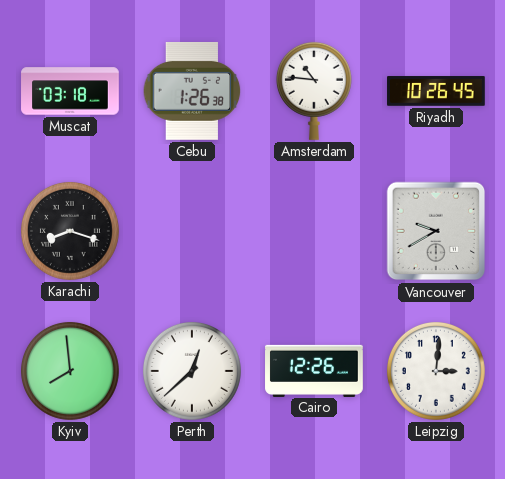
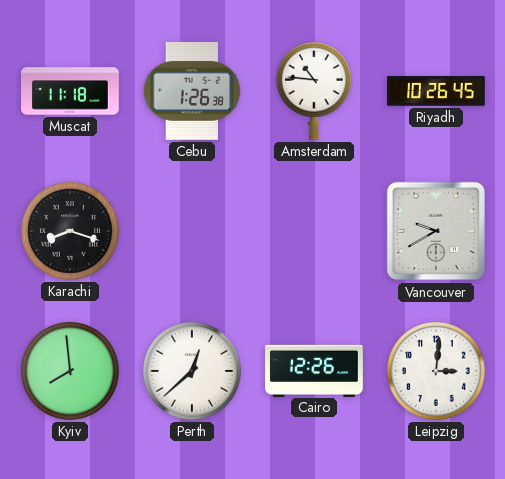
Muscat: 03:18 -> 11:18
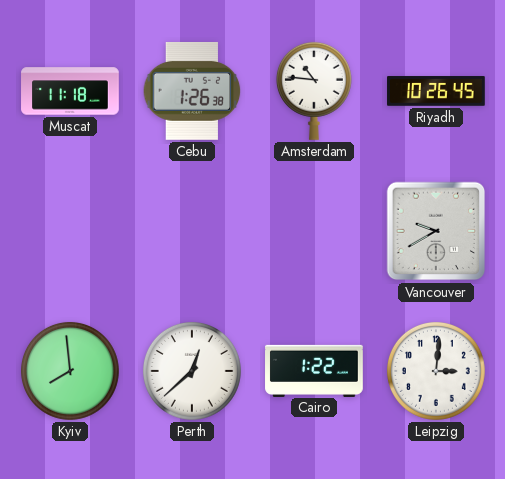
Karachi: 8:18 -> none
Cairo: 12:26 -> 1:22
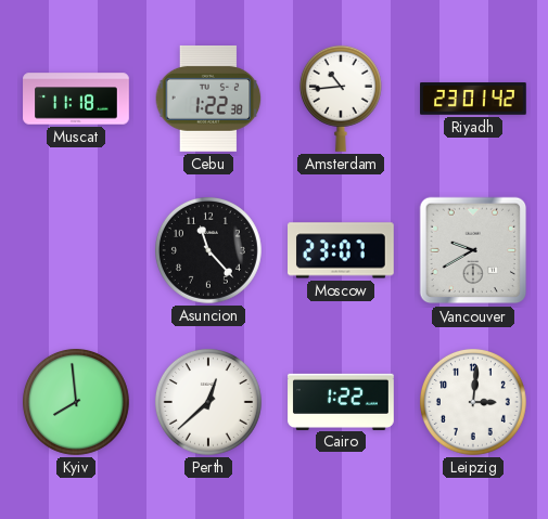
Cebu: 1:26 -> 1:22
Amsterdam: 10:46 -> 10:44
Riyadh: 10:26 -> 23:01
Asuncion: none -> 11:23
Moscow: none -> 23:07
